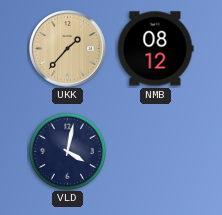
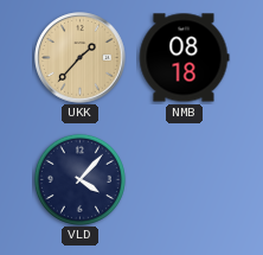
NMB: 08:12 -> 08:18
VLD: 4:02 -> 4:07
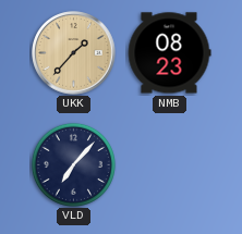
NMB: 08:18 -> 08:23
VLD: 4:07 -> 7:07
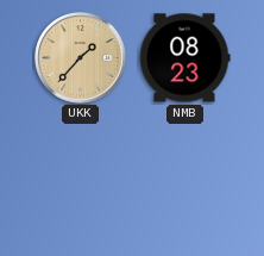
VLD: 7:07 -> none
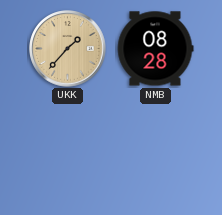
NMB: 08:23 -> 08:28
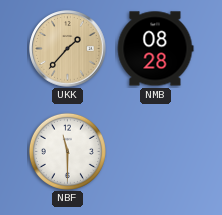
NBF: none -> 11:30
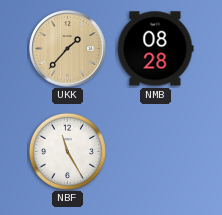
NBF: 11:30 -> 11:25
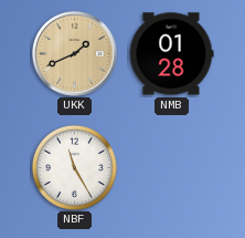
UKK: 1:37 -> 1:41
NMB: 08:28 -> 01:28
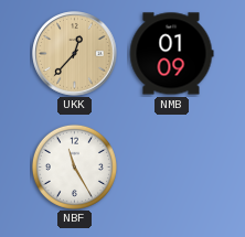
UKK: 1:41 -> 12:37
NMB: 01:28 -> 01:09
